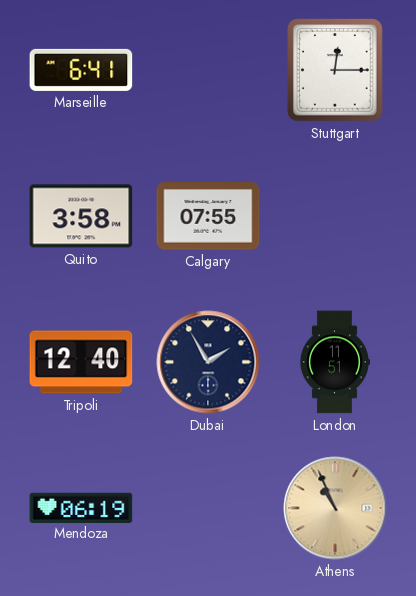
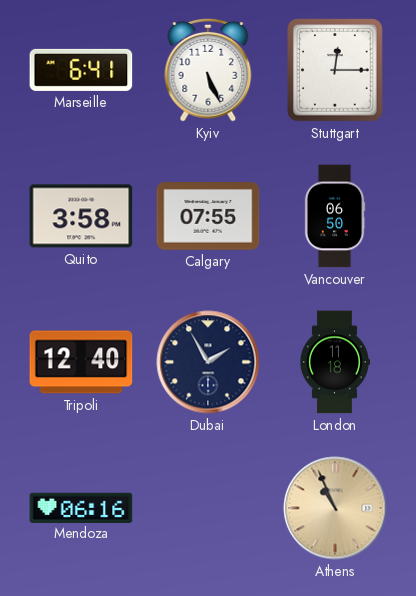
Kyiv: none -> 5:26
Vancouver: none -> 06:50
London: 11:51 -> 11:18
Mendoza: 06:19 -> 06:16
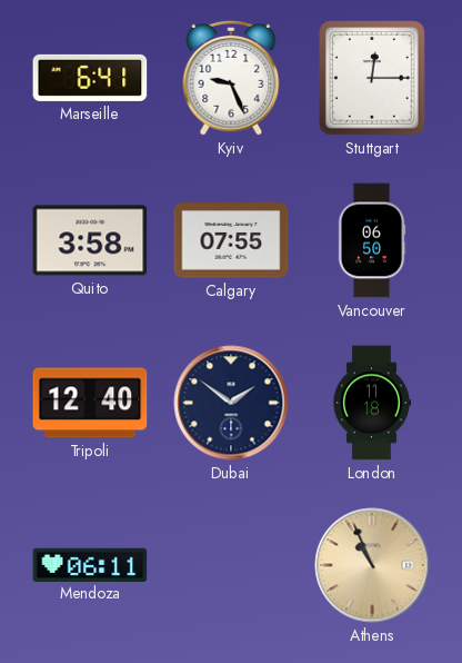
Kyiv: 5:26 -> 9:26
Dubai: 1:55 -> 1:51
Mendoza: 06:16 -> 06:11
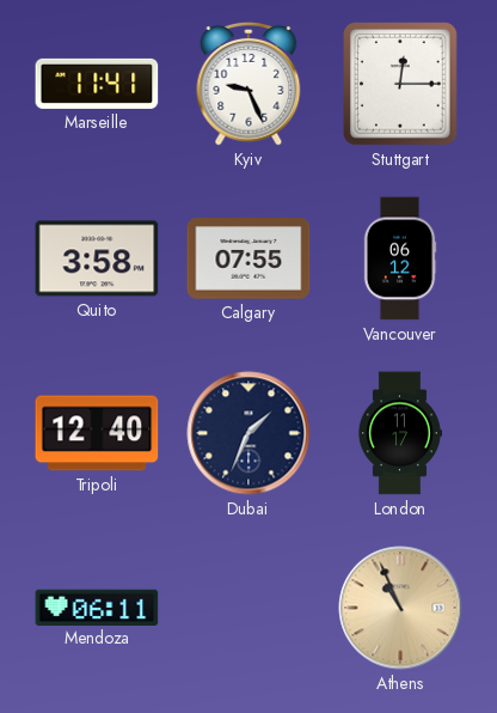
Marseille: 6:41 -> 11:41
Vancouver: 06:50 -> 06:12
Dubai: 1:51 -> 1:34
London: 11:18 -> 11:17
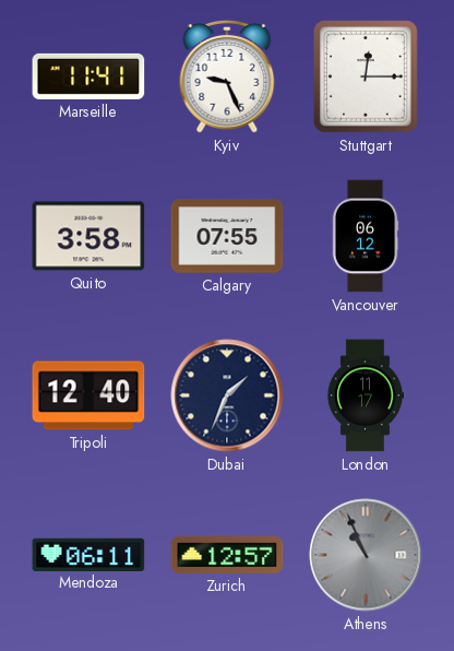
Zurich: none -> 12:57
Athens dial: champagne -> grey
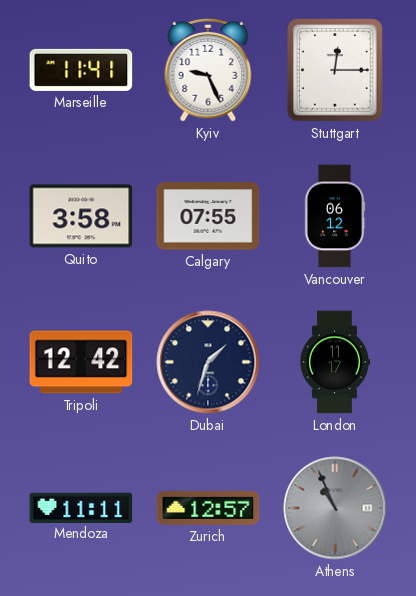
Tripoli: 12:40 -> 12:42
Dubai: 1:34 -> 1:33
Mendoza: 06:11 -> 11:11
